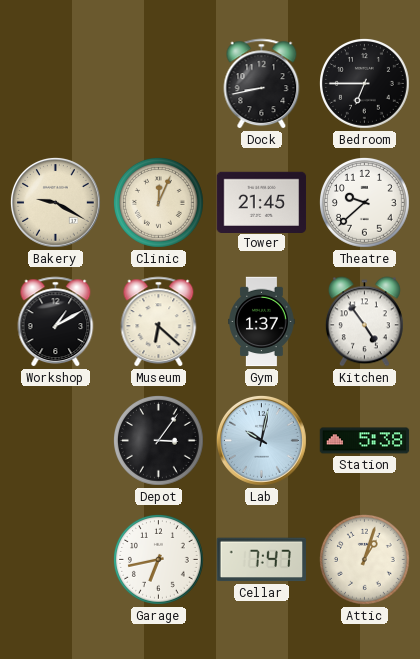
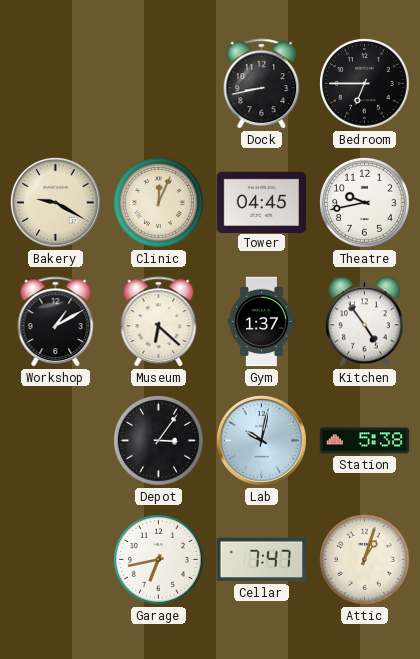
Tower: 21:45 -> 04:45
Theatre: 9:38 -> 9:43
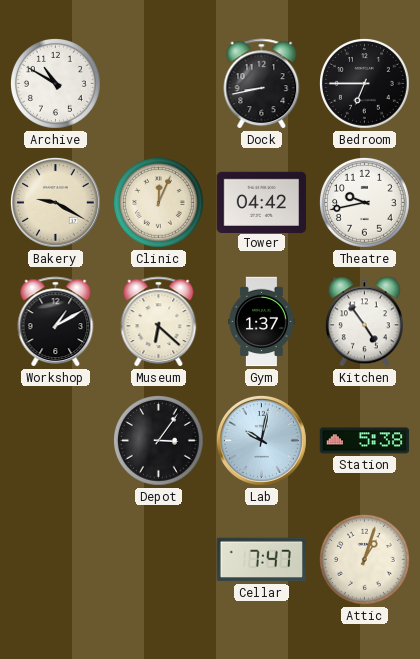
Archive: none -> 10:50
Tower: 04:45 -> 04:42
Garage: 6:43 -> none
